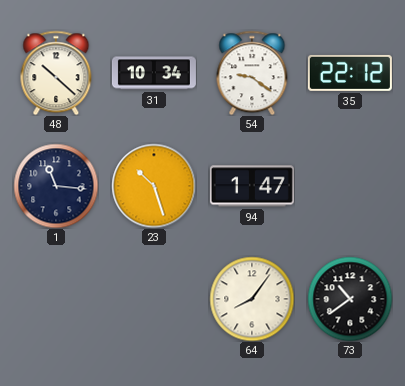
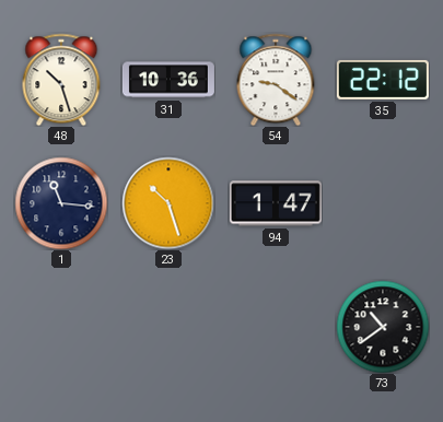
48: 10:22 -> 10:27
31: 10:34 -> 10:36
64: 8:06 -> none
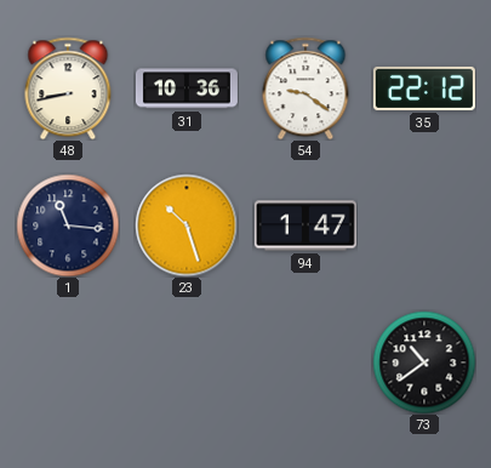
48: 10:27 -> 8:43
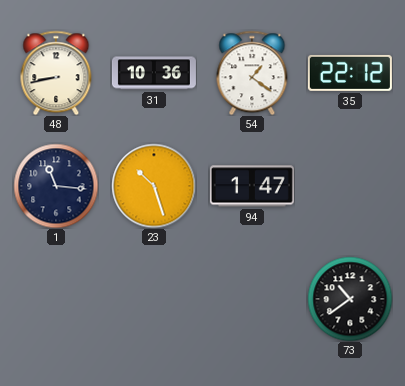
54: 9:21 -> 1:21
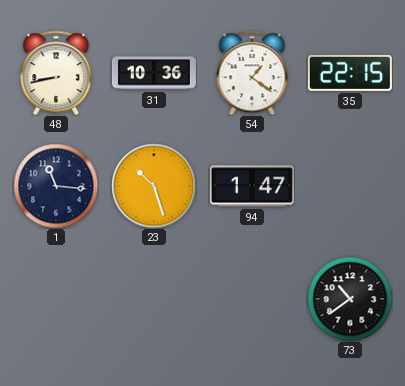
35: 22:12 -> 22:15
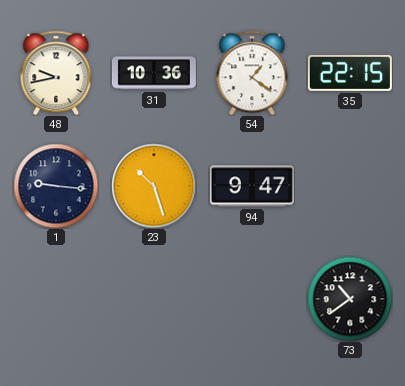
48: 8:43 -> 9:43
1: 11:16 -> 9:16
94: 1:47 -> 9:47
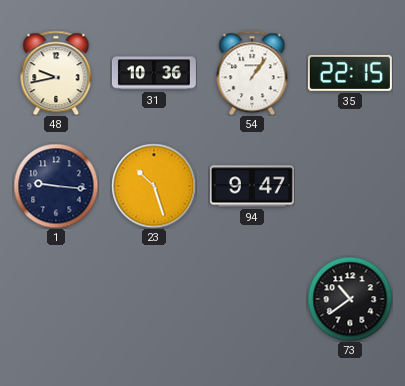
54: 1:21 -> 1:06
